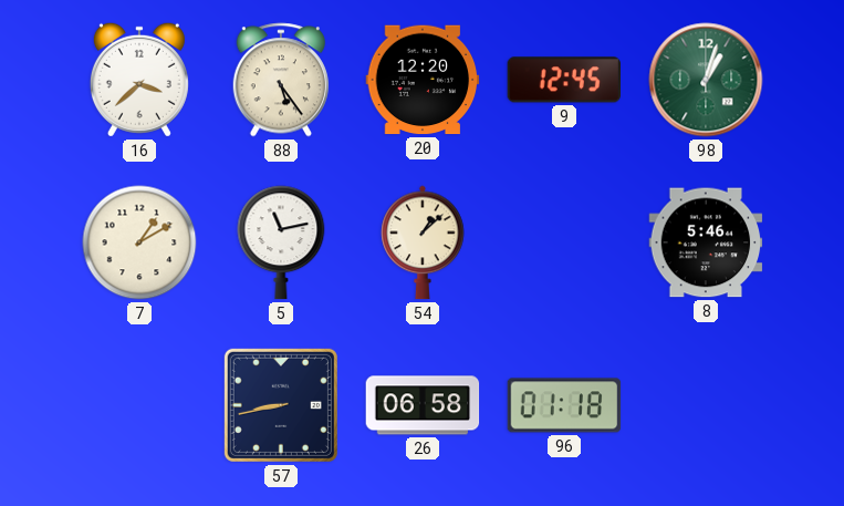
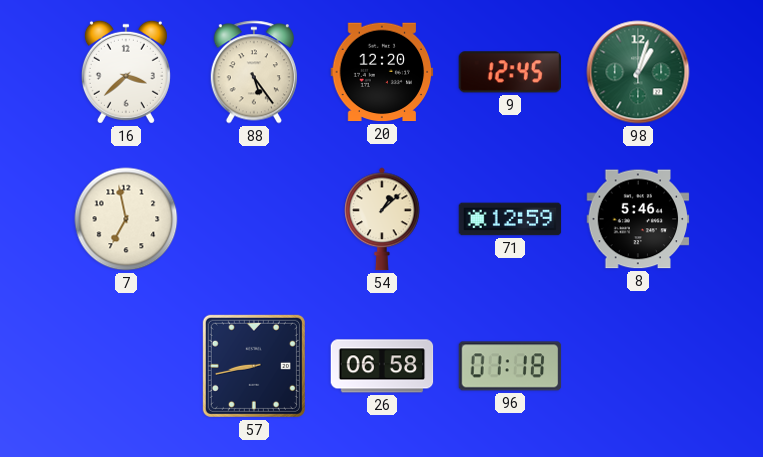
7: 1:10 -> 6:58
5: 11:13 -> none
71: none -> 12:59
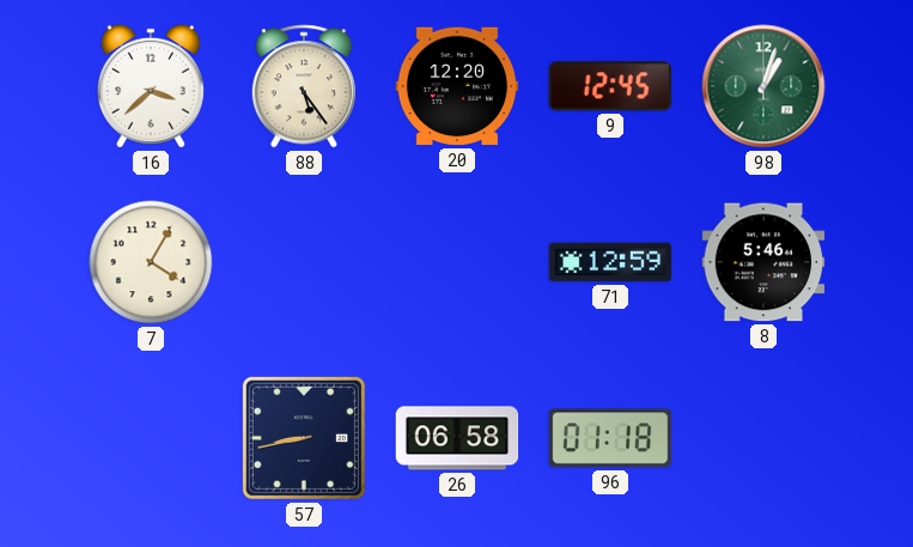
7: 6:58 -> 4:05
54: 1:08 -> none
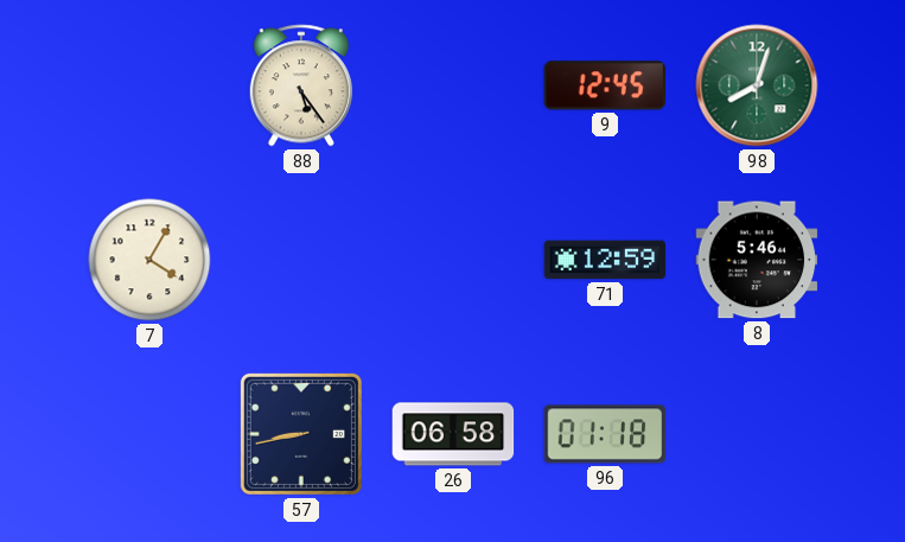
16: 3:38 -> none
20: 12:20 -> none
98: 1:03 -> 8:03
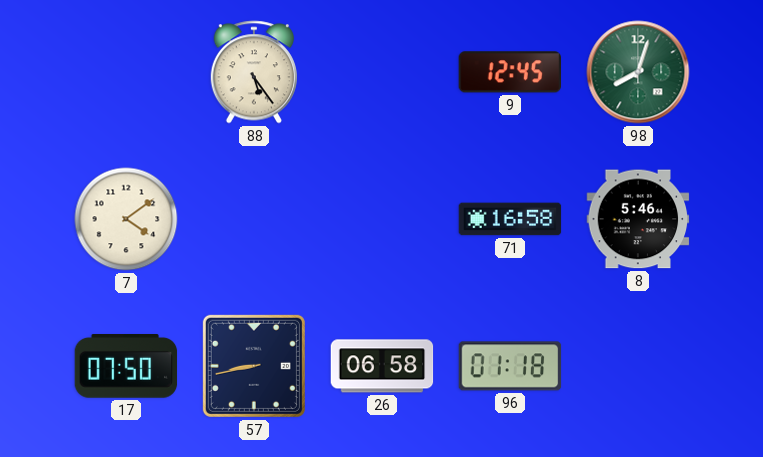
7: 4:05 -> 4:09
71: 12:59 -> 16:58
17: none -> 07:50
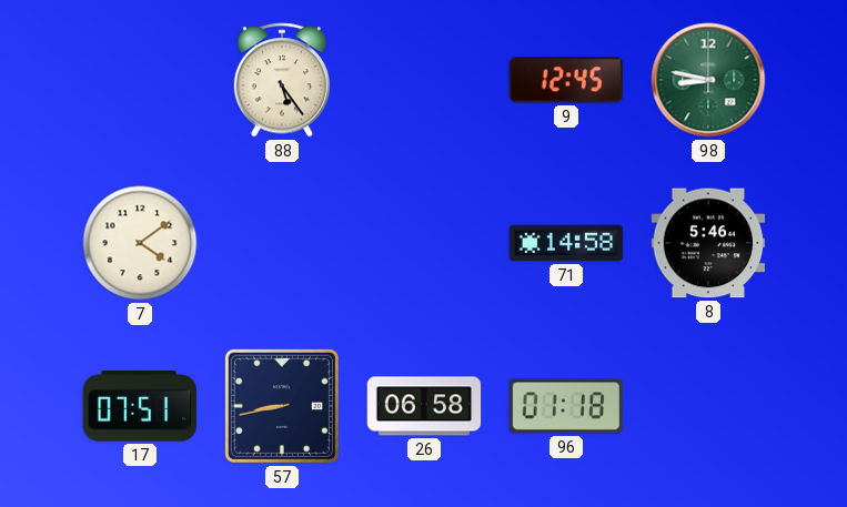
98: 8:03 -> 8:47
71: 16:58 -> 14:58
17: 07:50 -> 07:51
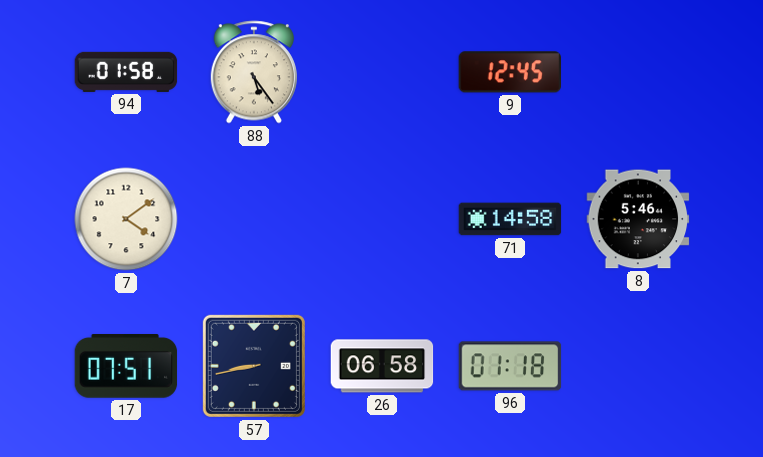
94: none -> 01:58
98: 8:47 -> none
